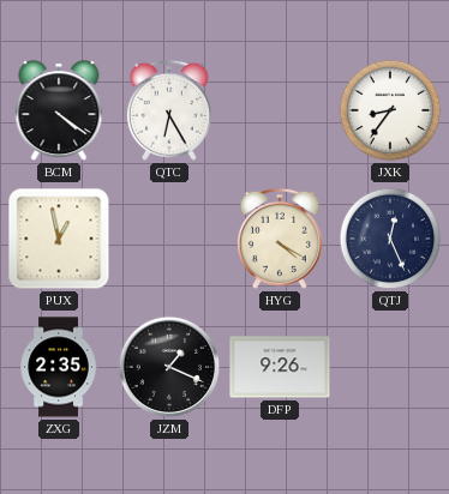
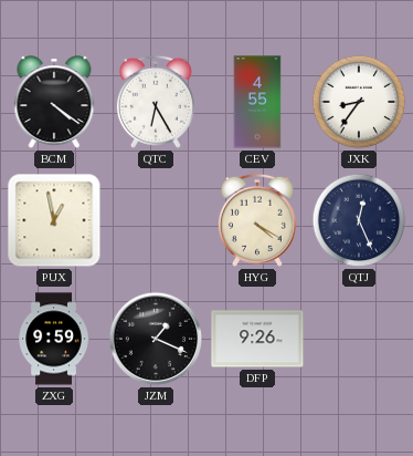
CEV: none -> 4:55
ZXG: 2:35 -> 9:59
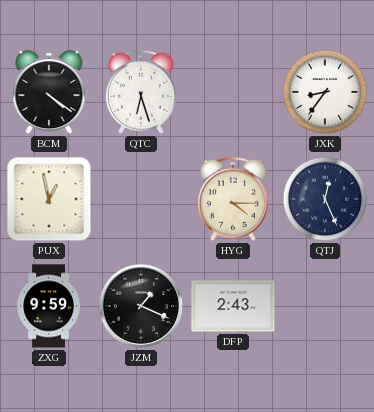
QTC: 6:25 -> 6:27
CEV: 4:55 -> none
HYG: 4:20 -> 4:15
DFP: 9:26 -> 2:43
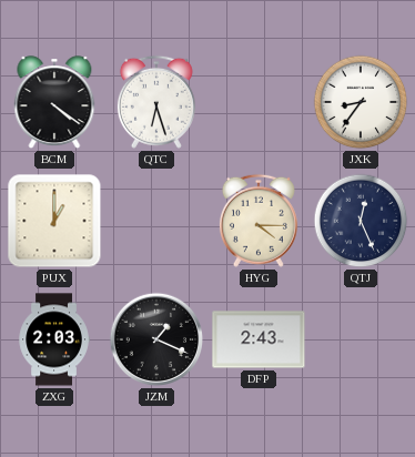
PUX: 12:58 -> 1:00
ZXG: 9:59 -> 2:03
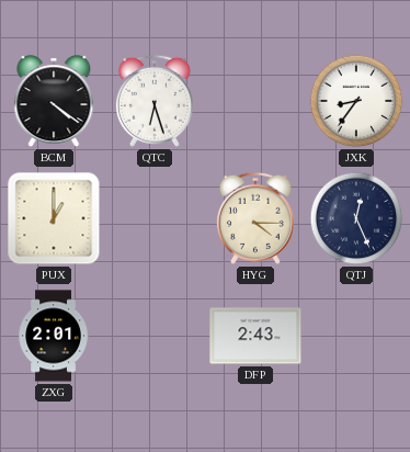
ZXG: 2:03 -> 2:01
JZM: 1:19 -> none
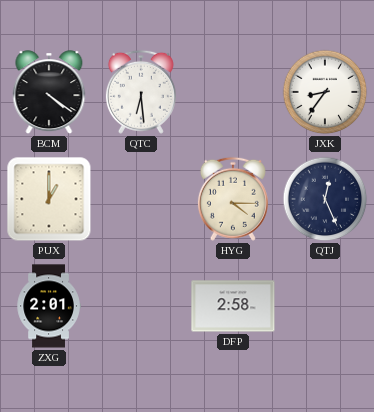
QTC: 6:27 -> 6:29
DFP: 2:43 -> 2:58
